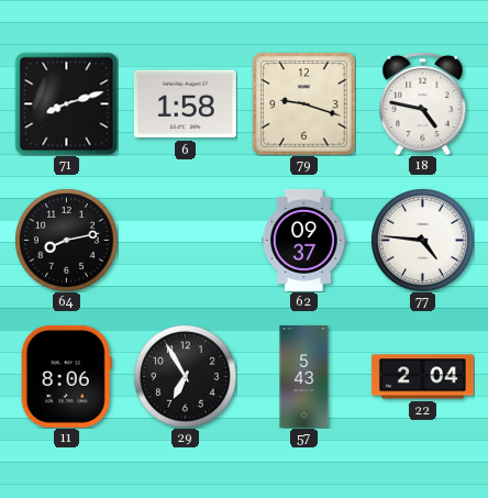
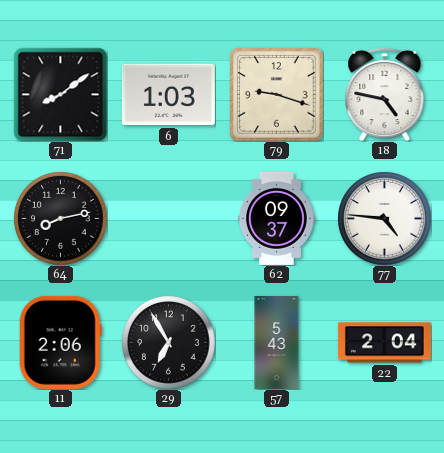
71: 8:12 -> 8:09
6: 1:58 -> 1:03
11: 8:06 -> 2:06
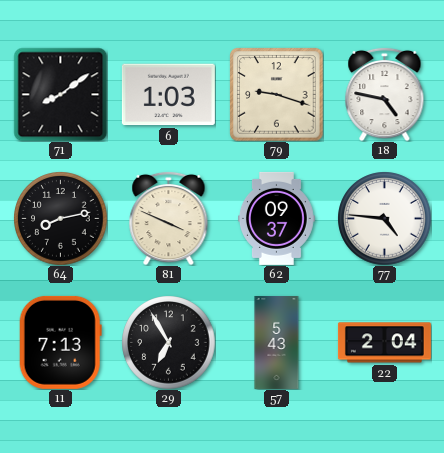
81: none -> 3:49
11: 2:06 -> 7:13
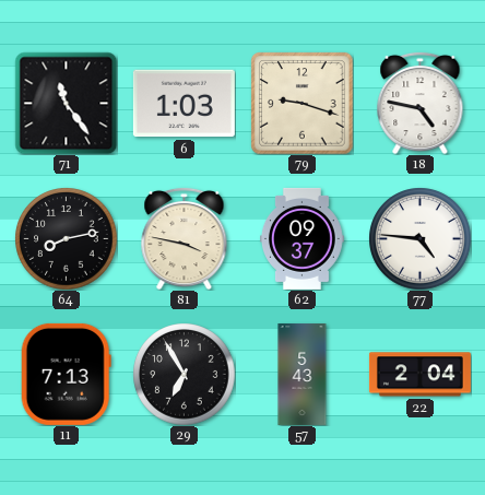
71: 8:09 -> 11:24
81: 3:49 -> 3:47
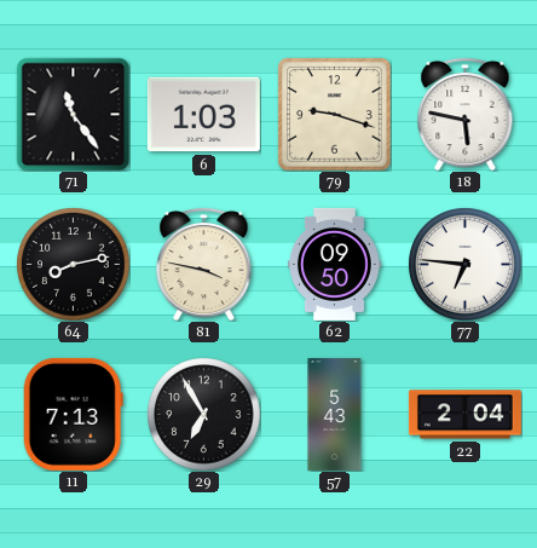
18: 4:47 -> 5:47
62: 09:37 -> 09:50
77: 4:46 -> 6:46
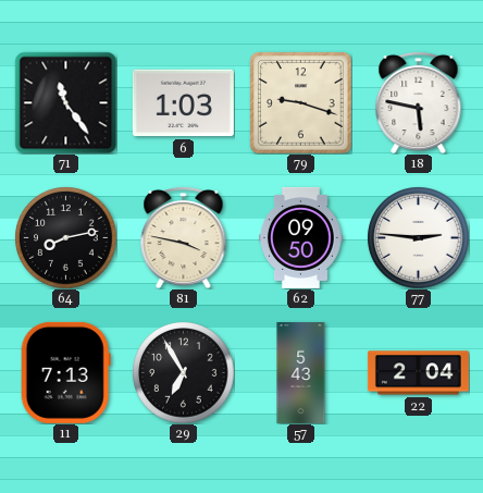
77: 6:46 -> 2:46
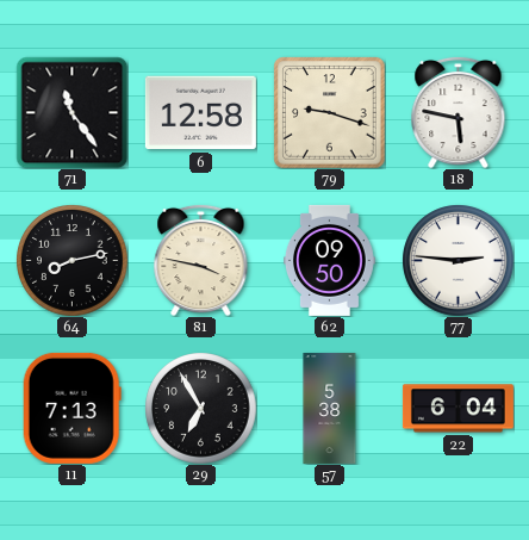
6: 1:03 -> 12:58
57: 5:43 -> 5:38
22: 2:04 -> 6:04
